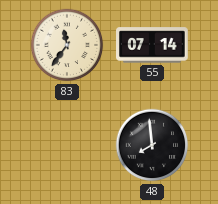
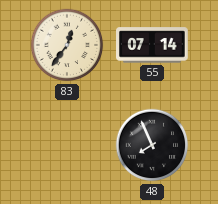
83: 11:36 -> 12:36
48: 7:59 -> 7:56
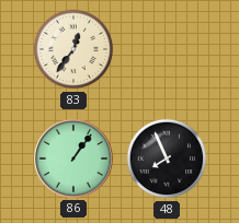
55: 07:14 -> none
86: none -> 1:06
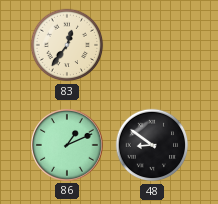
86: 1:06 -> 1:11
48: 7:56 -> 8:51
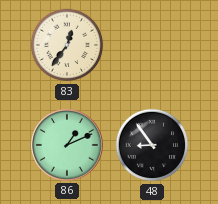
48: 8:51 -> 8:54
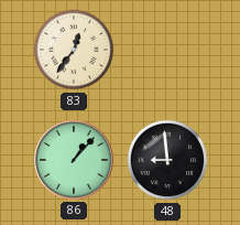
86: 1:11 -> 1:07
48: 8:54 -> 8:59
